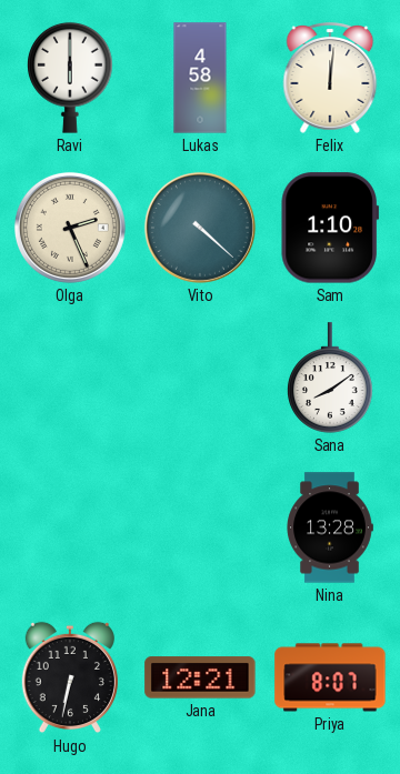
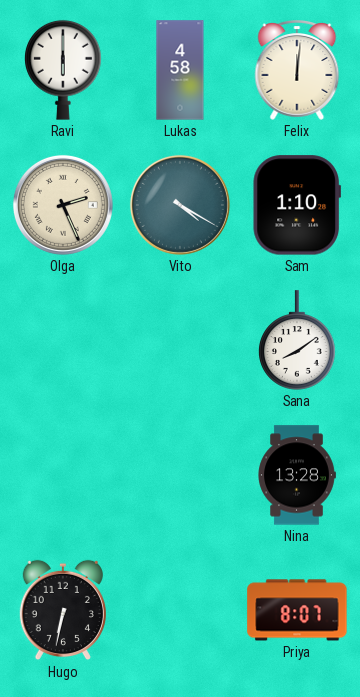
Vito: 4:22 -> 4:20
Jana: 12:21 -> none
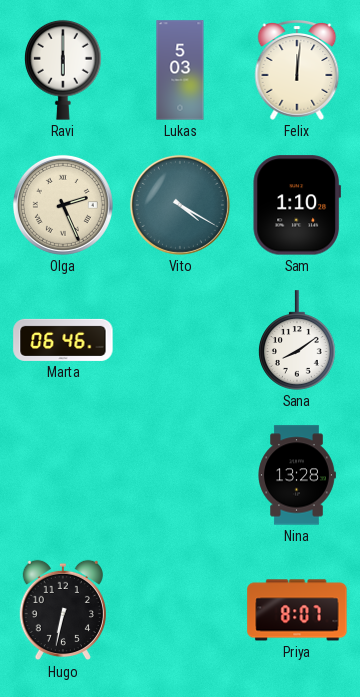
Lukas: 4:58 -> 5:03
Marta: none -> 06:46
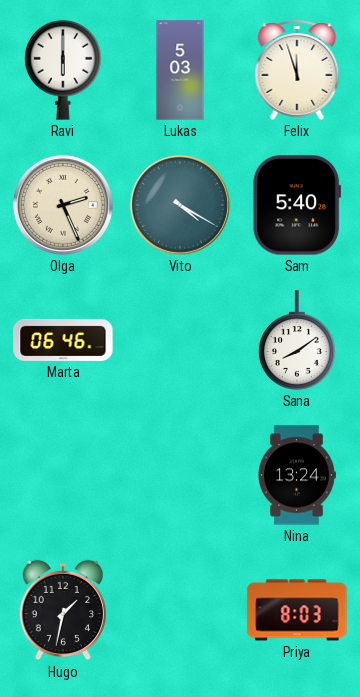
Felix: 12:01 -> 11:57
Sam: 1:10 -> 5:40
Nina: 13:28 -> 13:24
Hugo: 6:32 -> 1:32
Priya: 8:07 -> 8:03
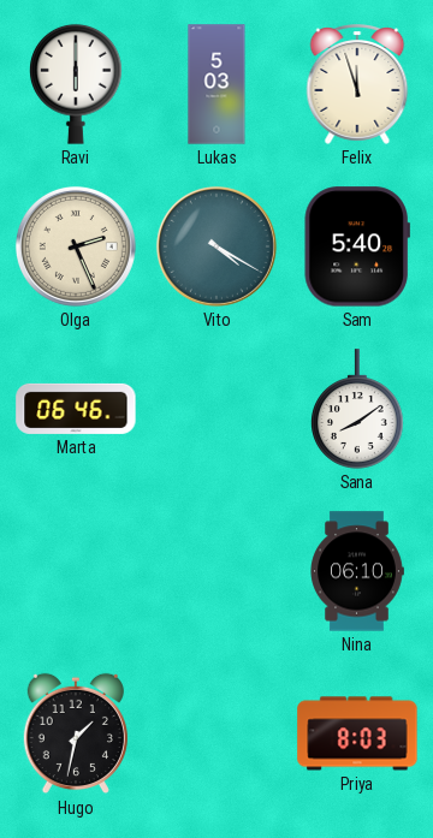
Nina: 13:24 -> 06:10
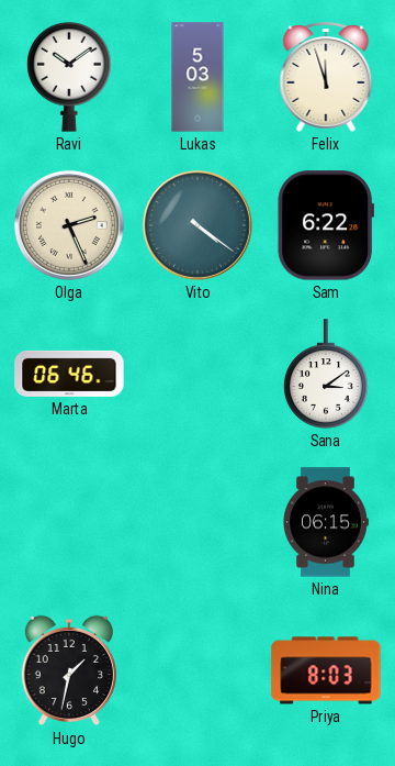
Ravi: 6:00 -> 10:09
Vito: 4:20 -> 4:21
Sam: 5:40 -> 6:22
Sana: 8:09 -> 3:09
Nina: 06:10 -> 06:15
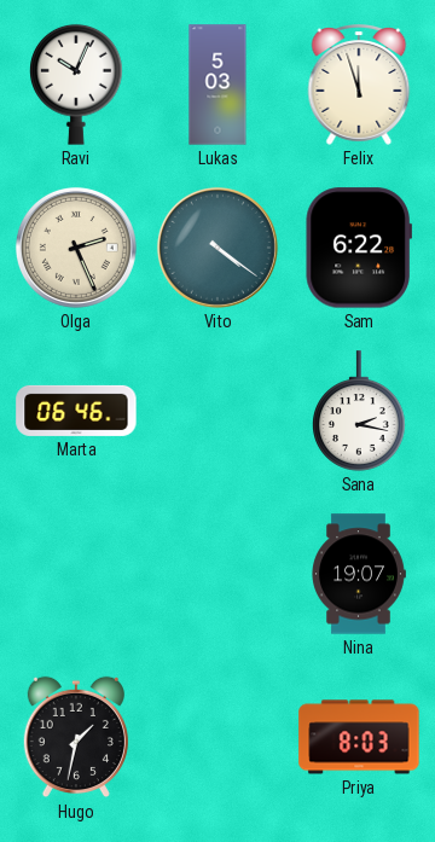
Ravi: 10:09 -> 10:04
Sana: 3:09 -> 2:17
Nina: 06:15 -> 19:07
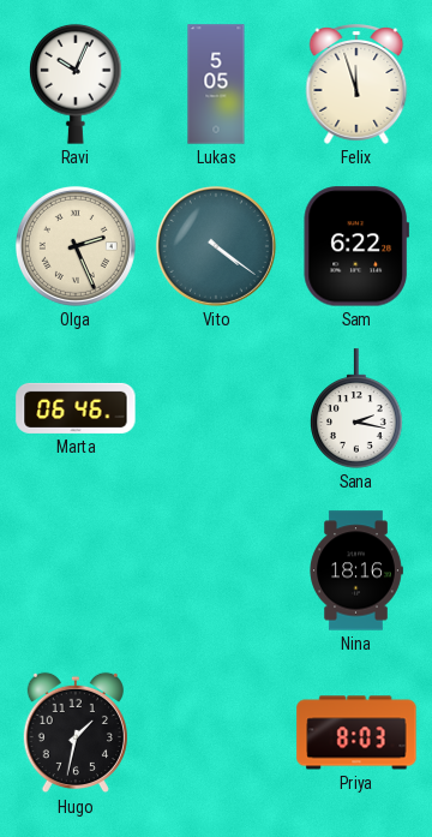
Lukas: 5:03 -> 5:05
Nina: 19:07 -> 18:16
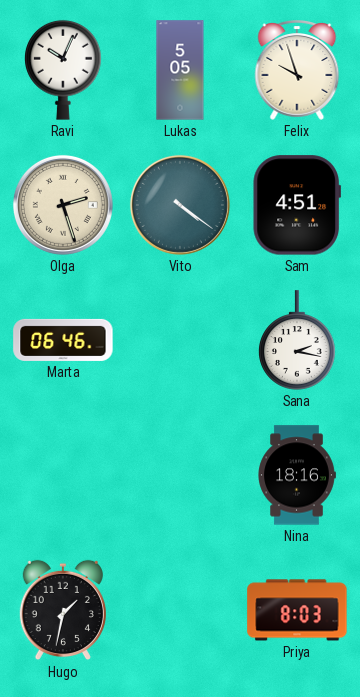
Felix: 11:57 -> 9:57
Olga: 2:26 -> 2:27
Sam: 6:22 -> 4:51
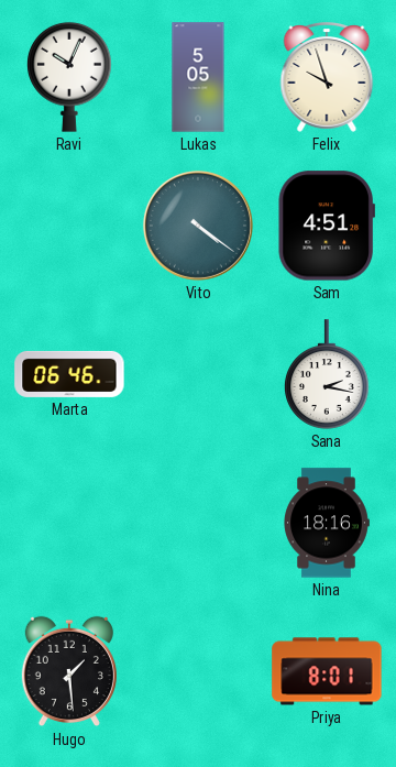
Olga: 2:27 -> none
Hugo: 1:32 -> 1:29
Priya: 8:03 -> 8:01
